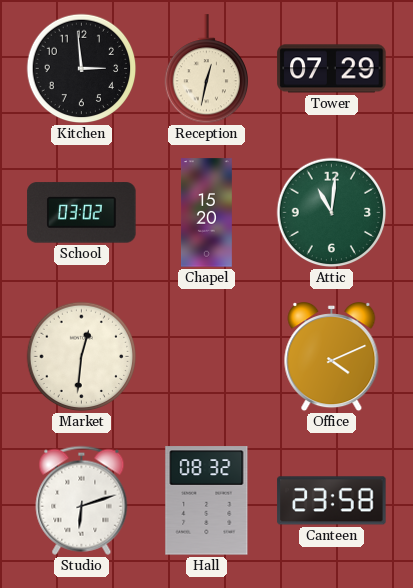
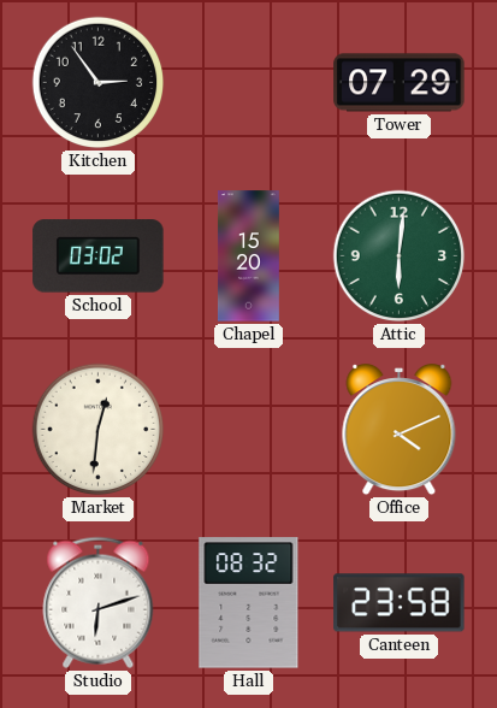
Kitchen: 2:59 -> 2:54
Reception: 12:32 -> none
Attic: 11:01 -> 6:01
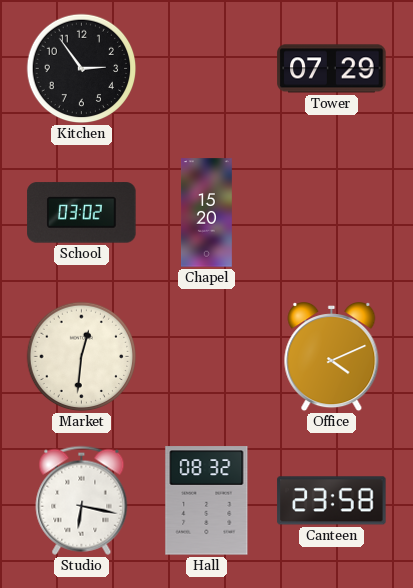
Attic: 6:01 -> none
Studio: 6:12 -> 6:17
